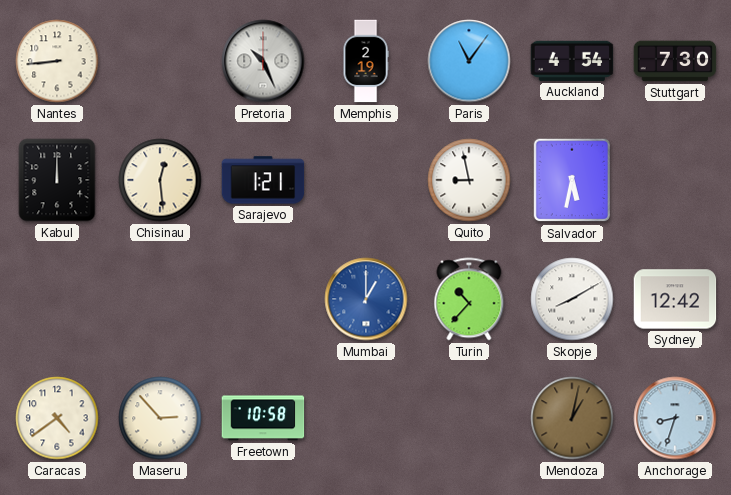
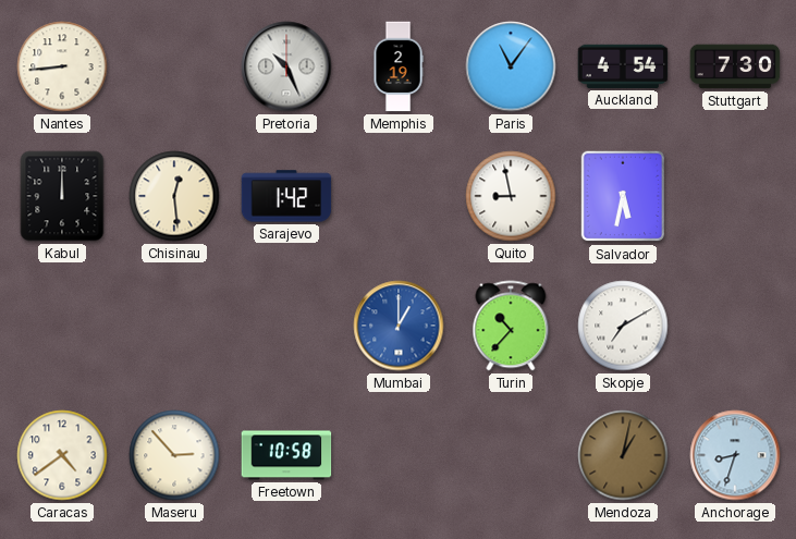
Sarajevo: 1:21 -> 1:42
Skopje: 8:10 -> 7:10
Sydney: 12:42 -> none
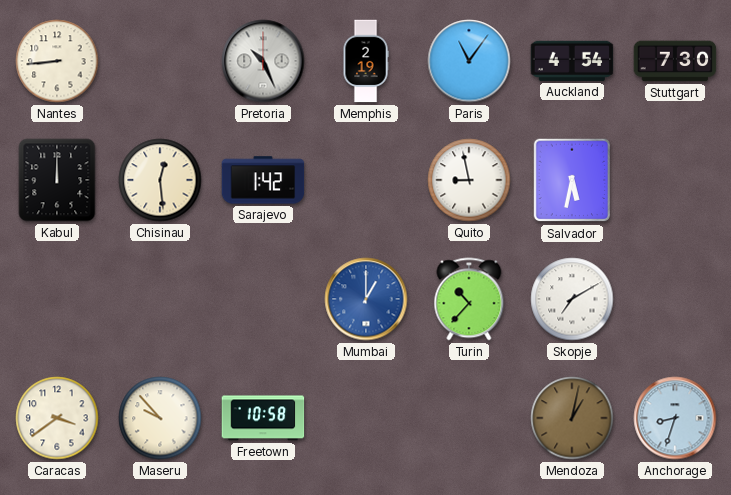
Caracas: 4:39 -> 3:39
Maseru: 2:53 -> 9:53
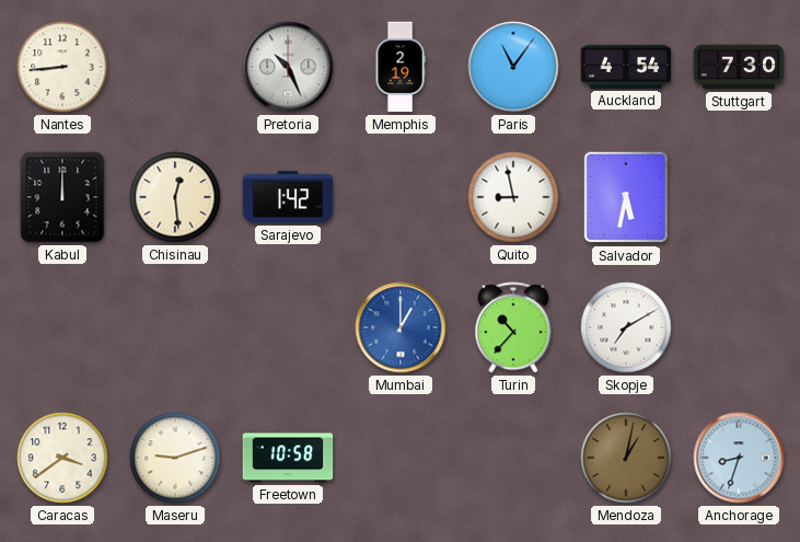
Maseru: 9:53 -> 9:12
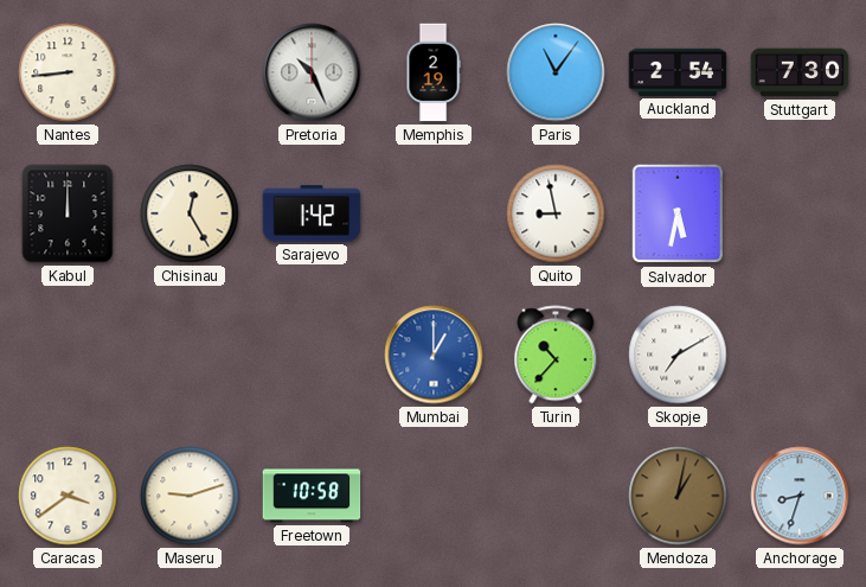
Auckland: 4:54 -> 2:54
Chisinau: 12:29 -> 12:25
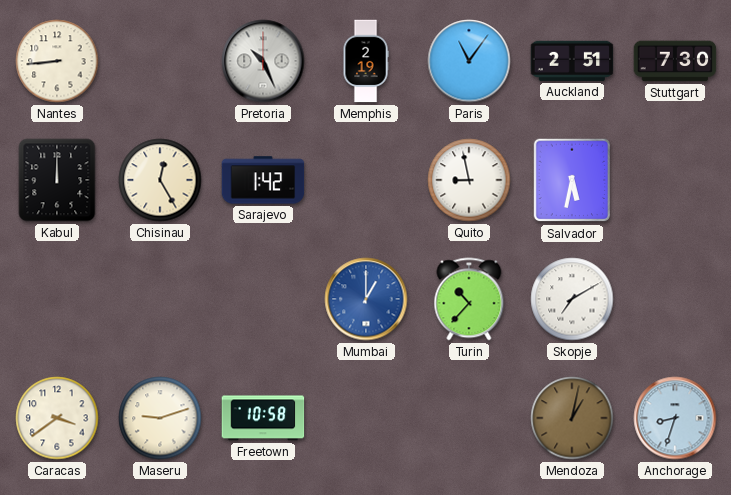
Auckland: 2:54 -> 2:51
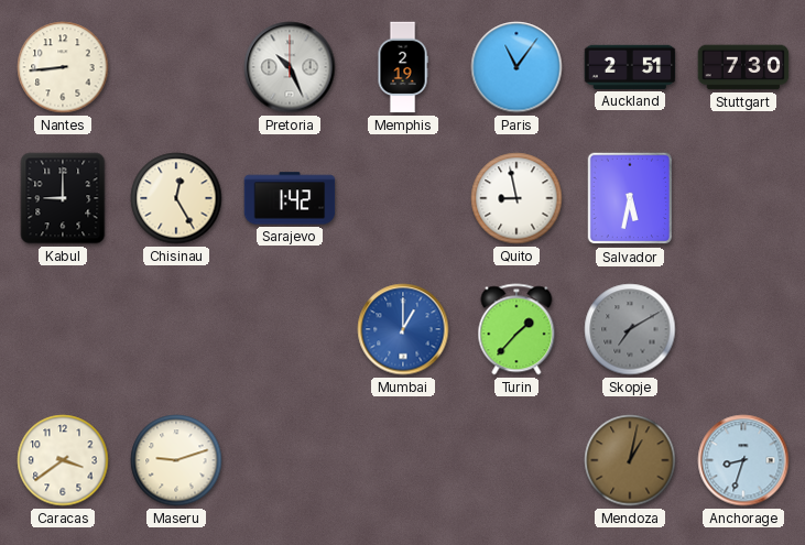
Kabul: 12:00 -> 9:00
Turin: 10:37 -> 1:37
Skopje dial: white -> grey
Freetown: 10:58 -> none
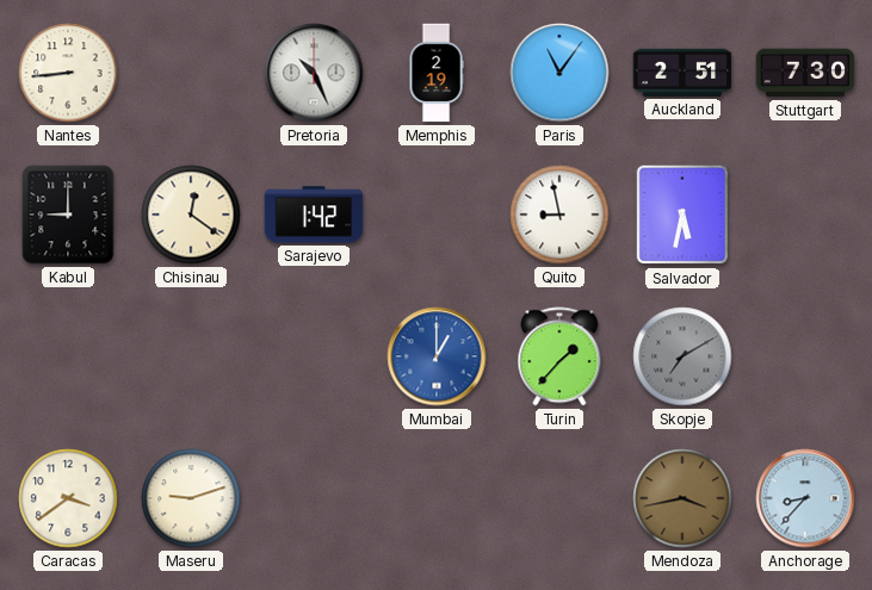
Chisinau: 12:25 -> 12:21
Mendoza: 1:02 -> 3:43
Anchorage: 8:33 -> 8:37
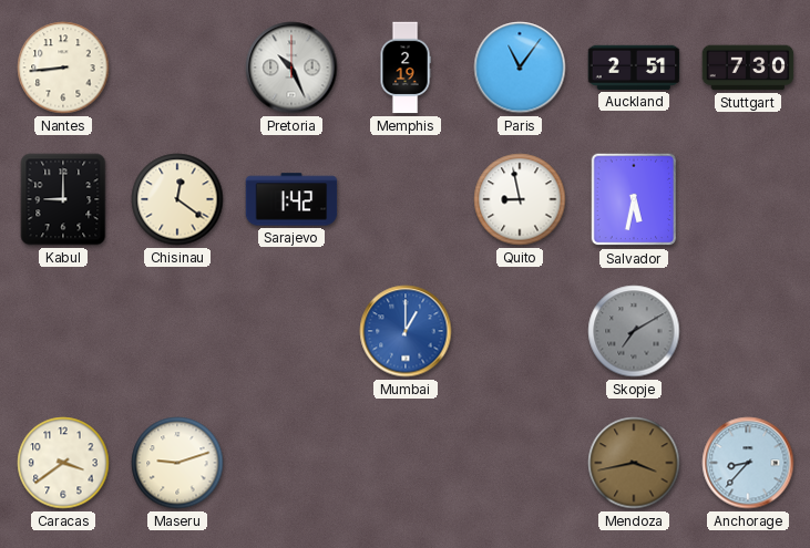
Turin: 1:37 -> none
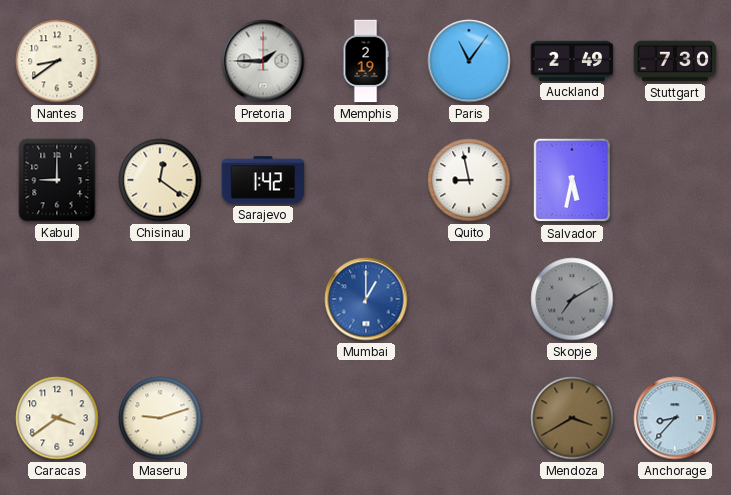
Nantes: 8:44 -> 8:39
Pretoria: 10:26 -> 1:45
Auckland: 2:51 -> 2:49
Mendoza: 3:43 -> 3:40
